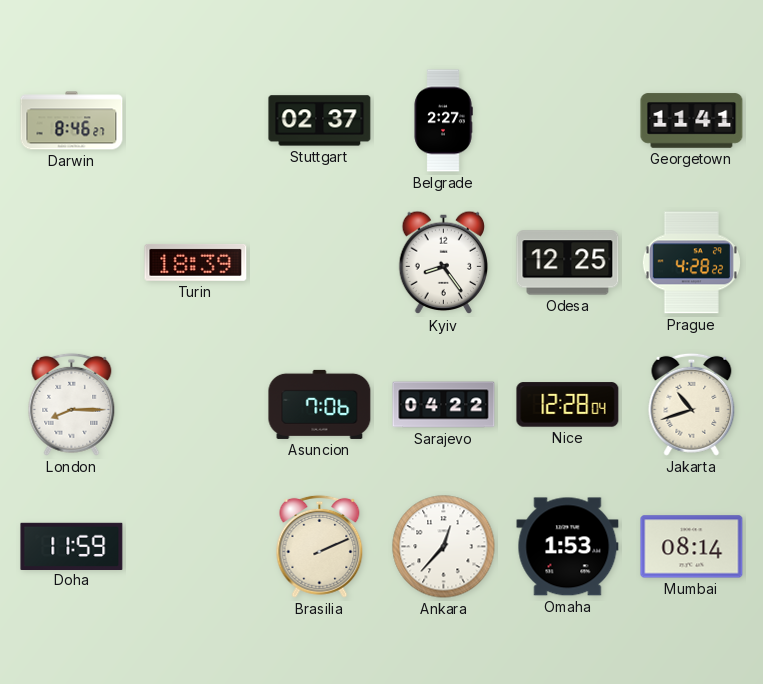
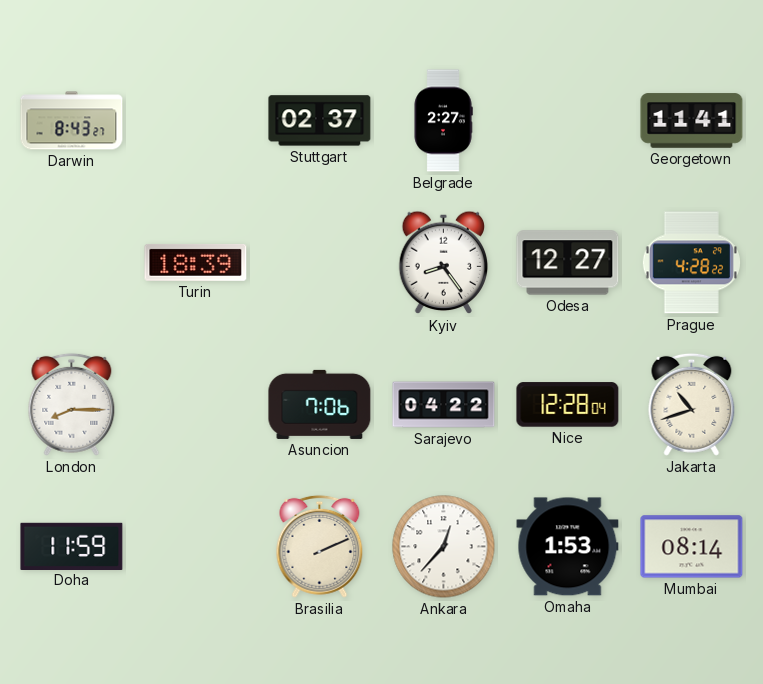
Darwin: 8:46 -> 8:43
Odesa: 12:25 -> 12:27
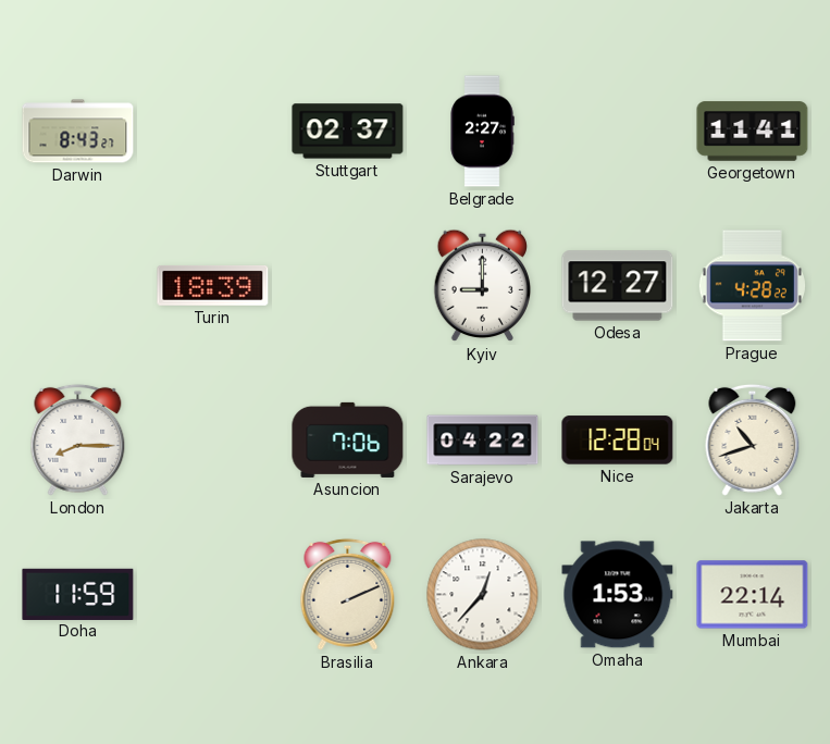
Kyiv: 8:24 -> 9:00
Mumbai: 08:14 -> 22:14
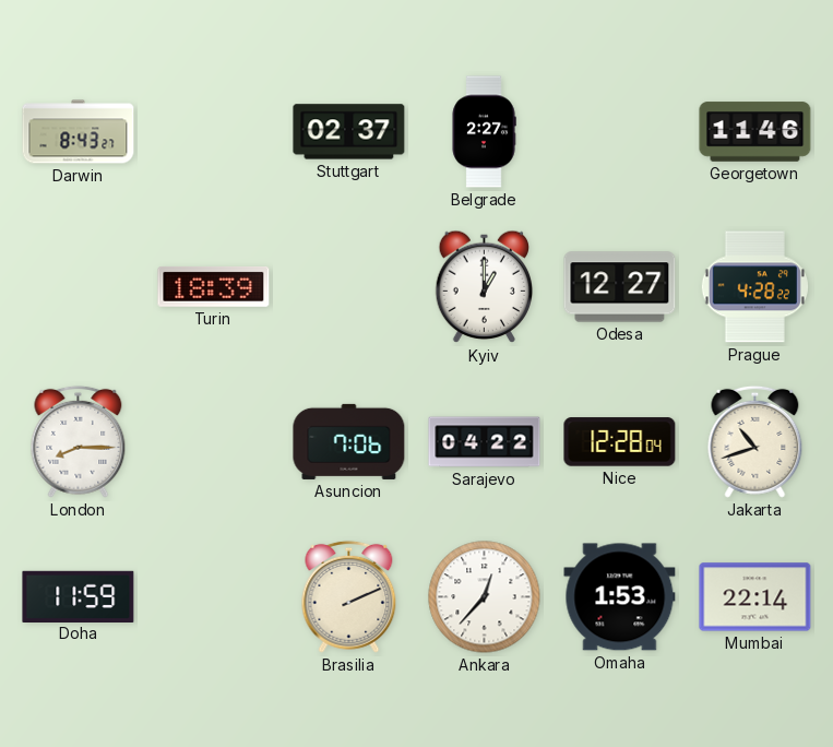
Georgetown: 11:41 -> 11:46
Kyiv: 9:00 -> 1:00
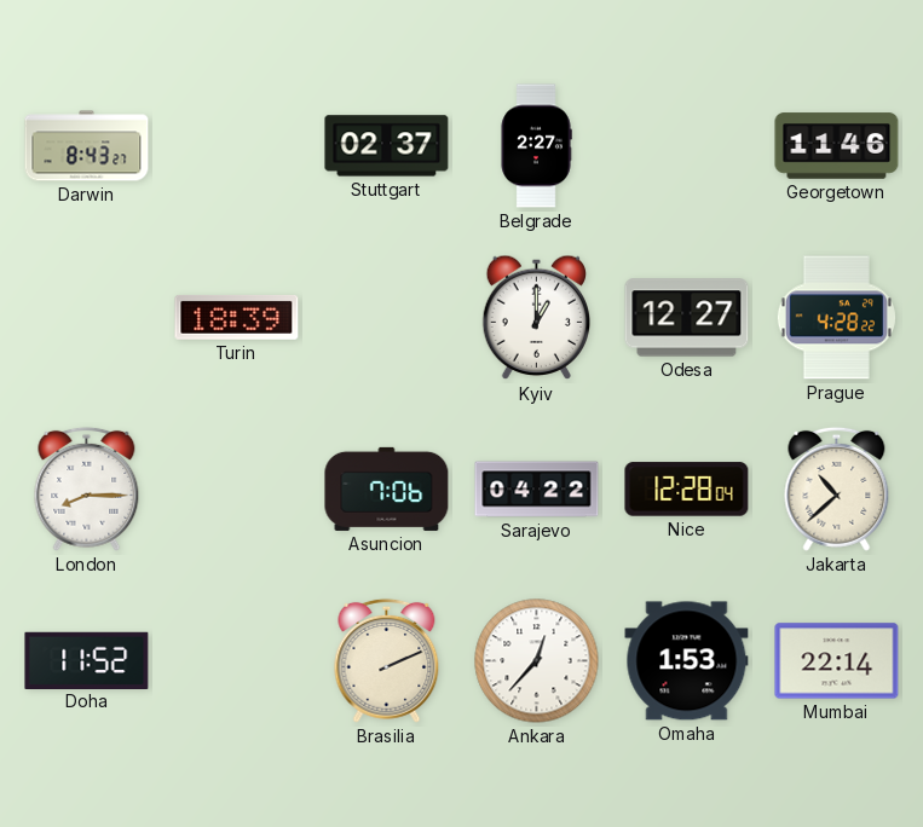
Jakarta: 10:42 -> 10:38
Doha: 11:59 -> 11:52
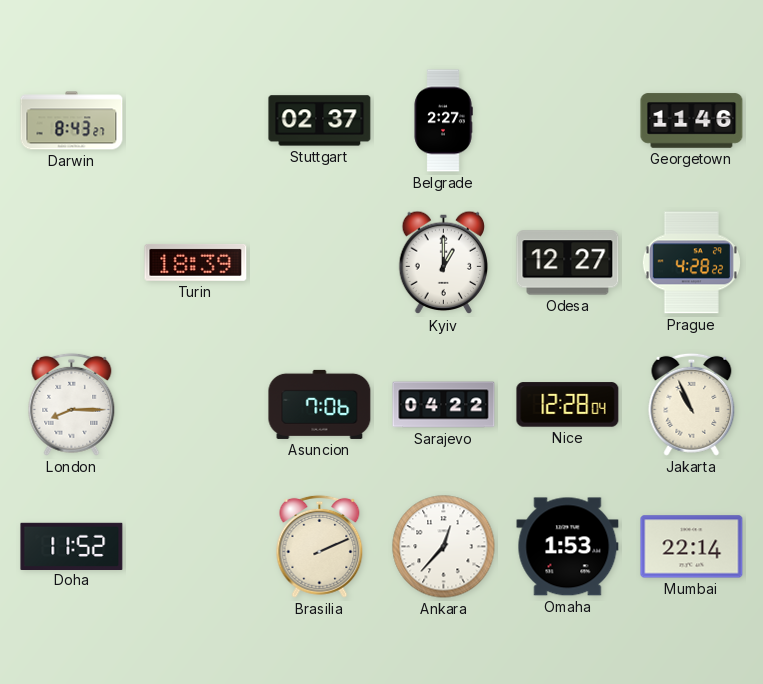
Jakarta: 10:38 -> 10:56
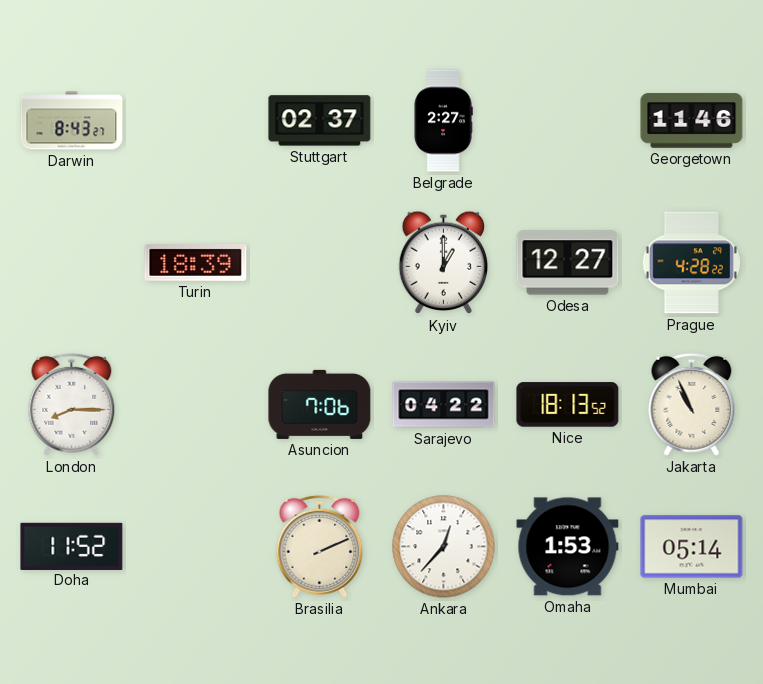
Nice: 12:28 -> 18:13
Mumbai: 22:14 -> 05:14
